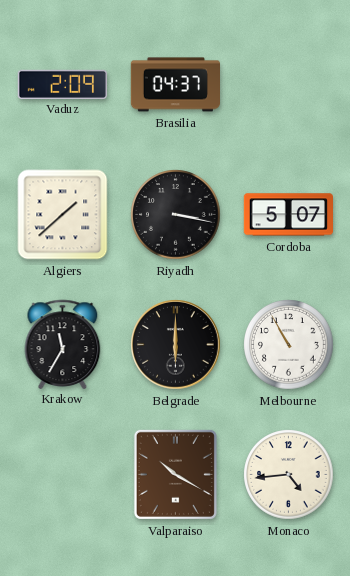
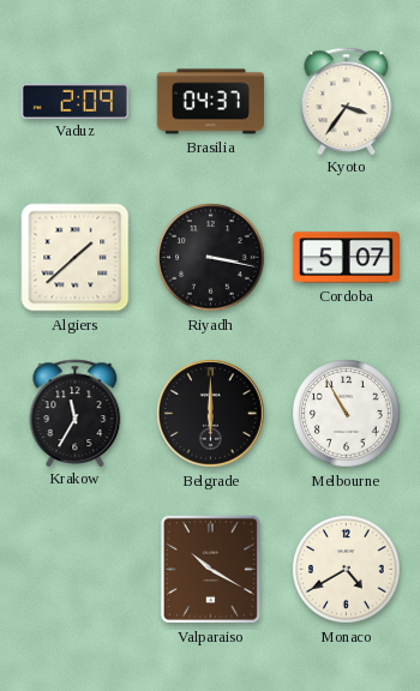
Kyoto: none -> 3:36
Monaco: 4:44 -> 4:40
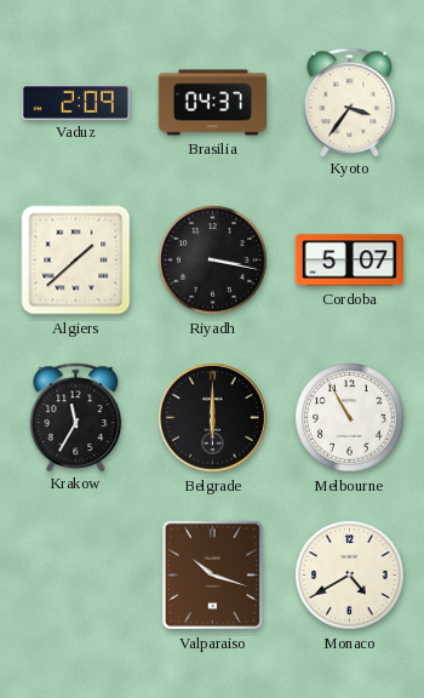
Valparaiso: 10:20 -> 10:18
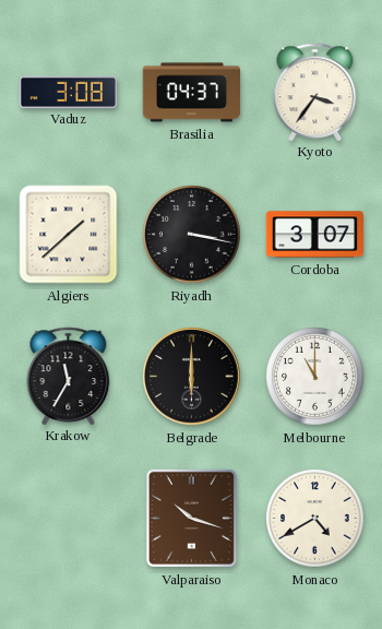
Vaduz: 2:09 -> 3:08
Cordoba: 5:07 -> 3:07
Melbourne: 10:55 -> 11:00
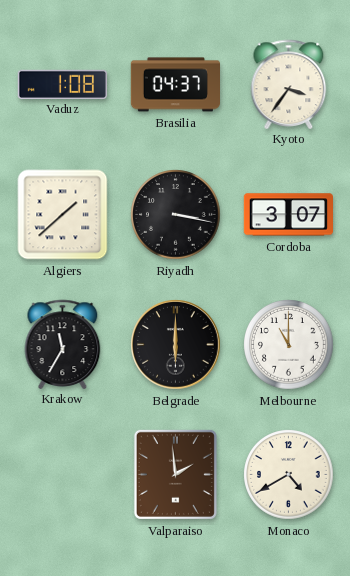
Vaduz: 3:08 -> 1:08
Valparaiso: 10:18 -> 1:59
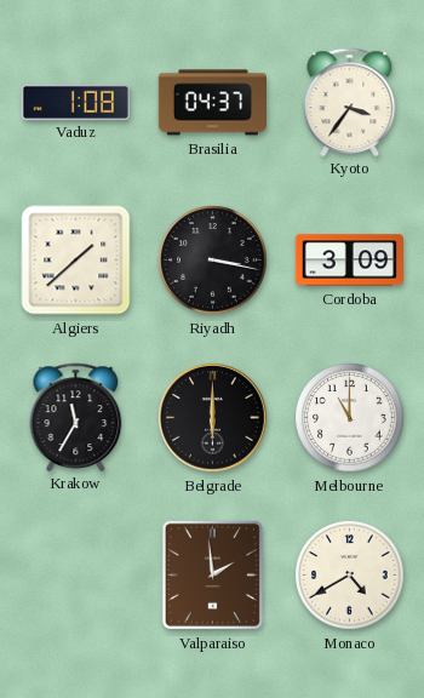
Cordoba: 3:07 -> 3:09
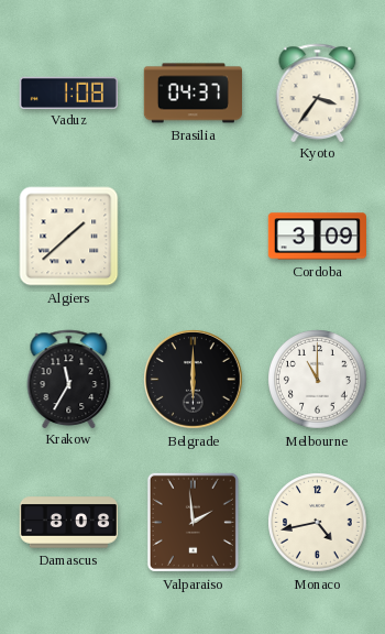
Riyadh: 3:17 -> none
Damascus: none -> 8:08
Monaco: 4:40 -> 4:43
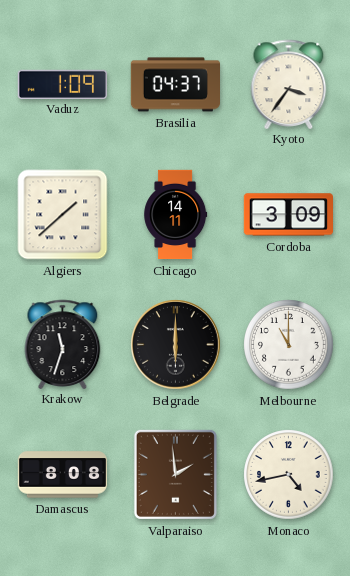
Vaduz: 1:08 -> 1:09
Chicago: none -> 14:11
Krakow: 11:35 -> 11:33
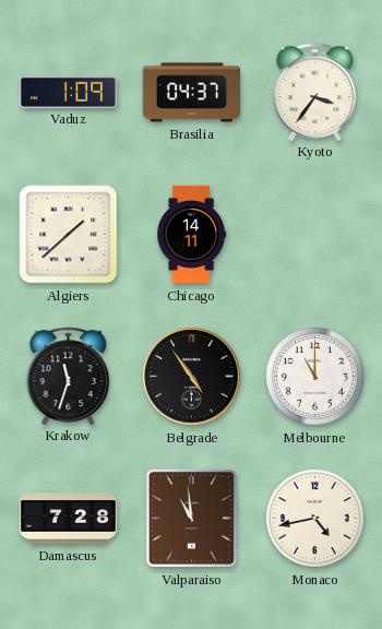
Cordoba: 3:09 -> none
Belgrade: 6:00 -> 4:54
Damascus: 8:08 -> 7:28
Valparaiso: 1:59 -> 10:59
